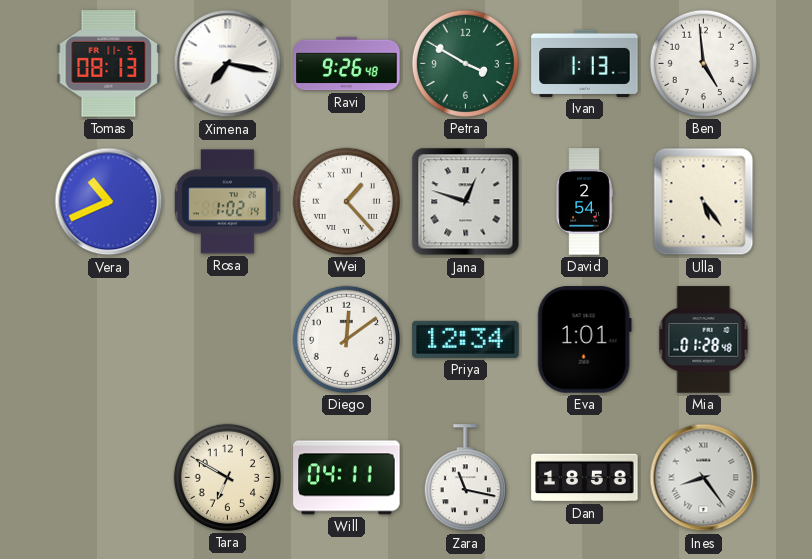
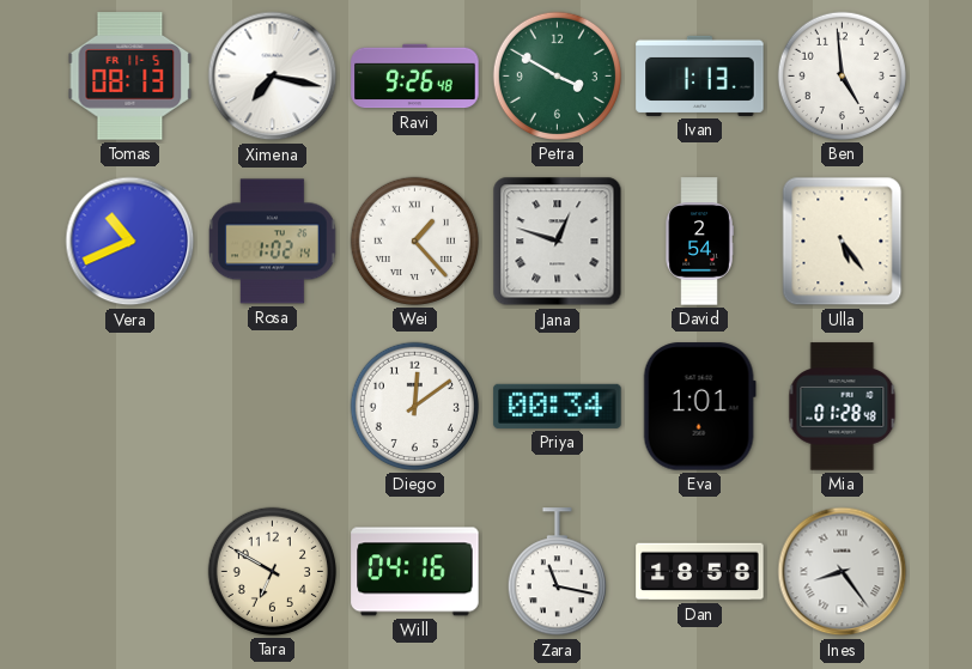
Priya: 12:34 -> 00:34
Will: 04:11 -> 04:16
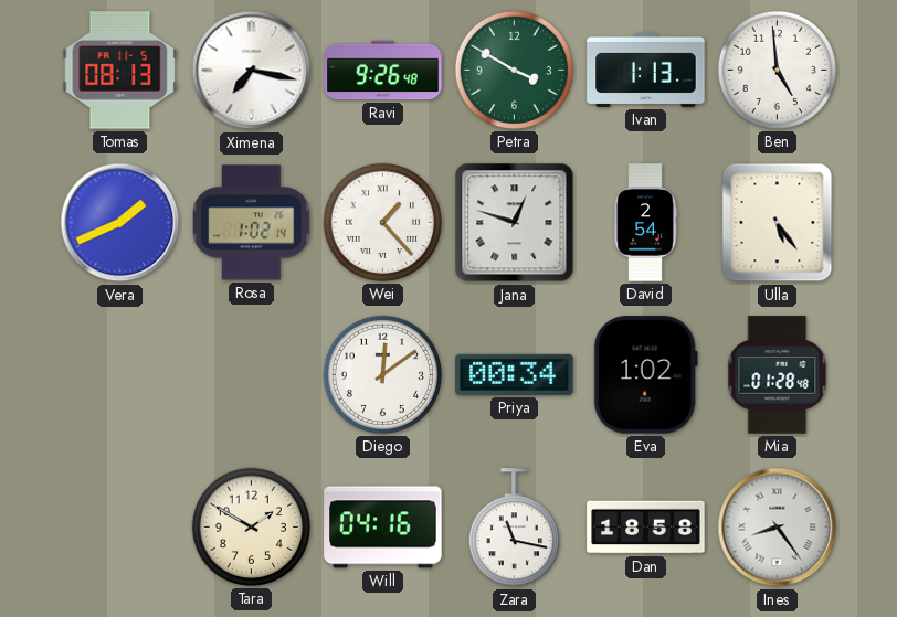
Vera: 10:41 -> 1:41
Eva: 1:01 -> 1:02
Tara: 6:50 -> 1:50
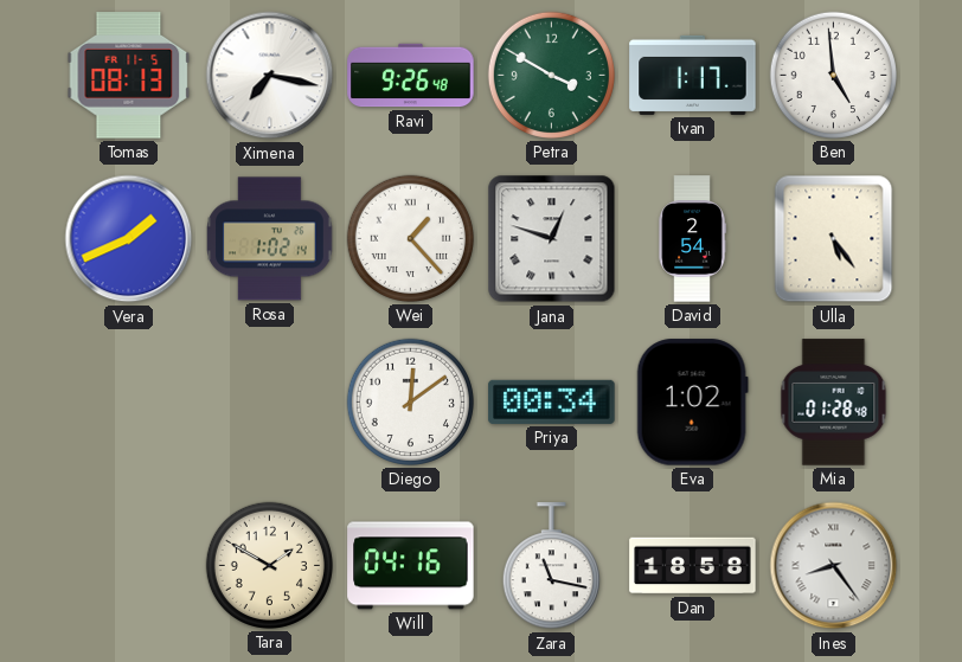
Ivan: 1:13 -> 1:17
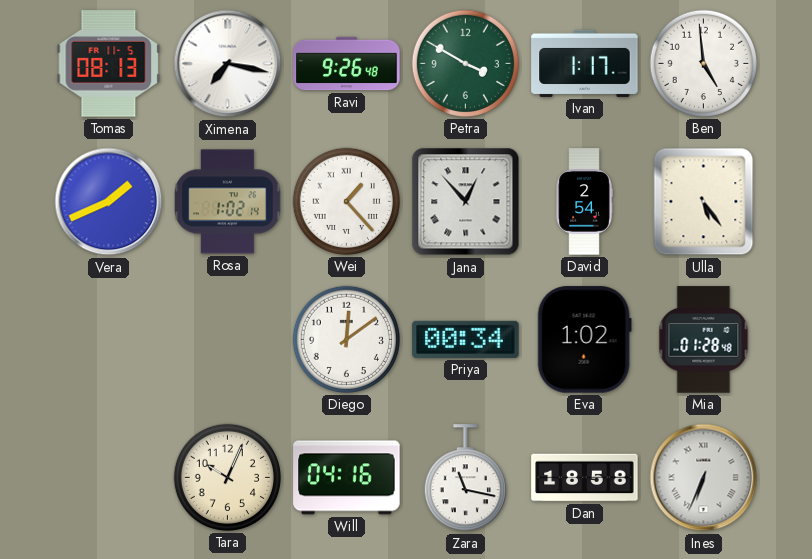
Jana: 12:48 -> 12:53
Tara: 1:50 -> 10:04
Ines: 8:24 -> 6:34
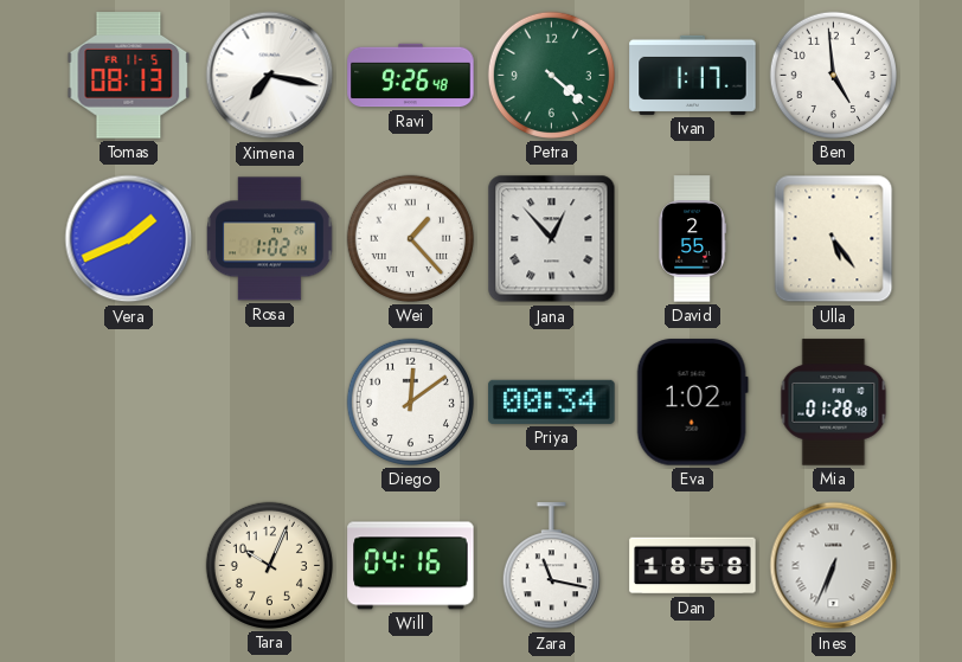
Petra: 3:50 -> 4:22
David: 2:54 -> 2:55
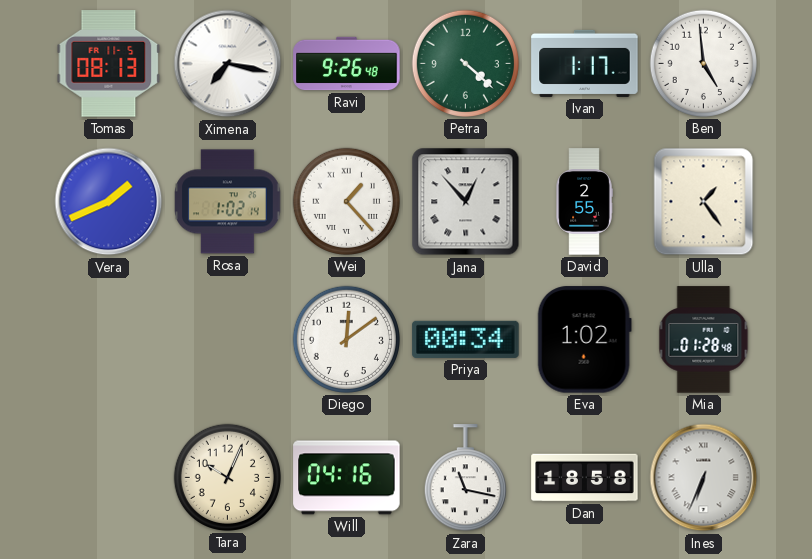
Ulla: 5:24 -> 1:24
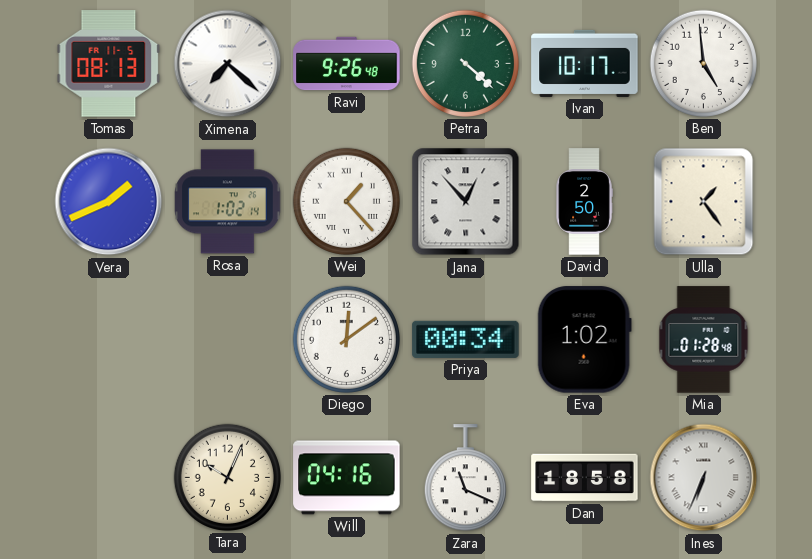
Ximena: 7:17 -> 7:22
Ivan: 1:17 -> 10:17
David: 2:55 -> 2:50
Zara: 11:17 -> 11:19
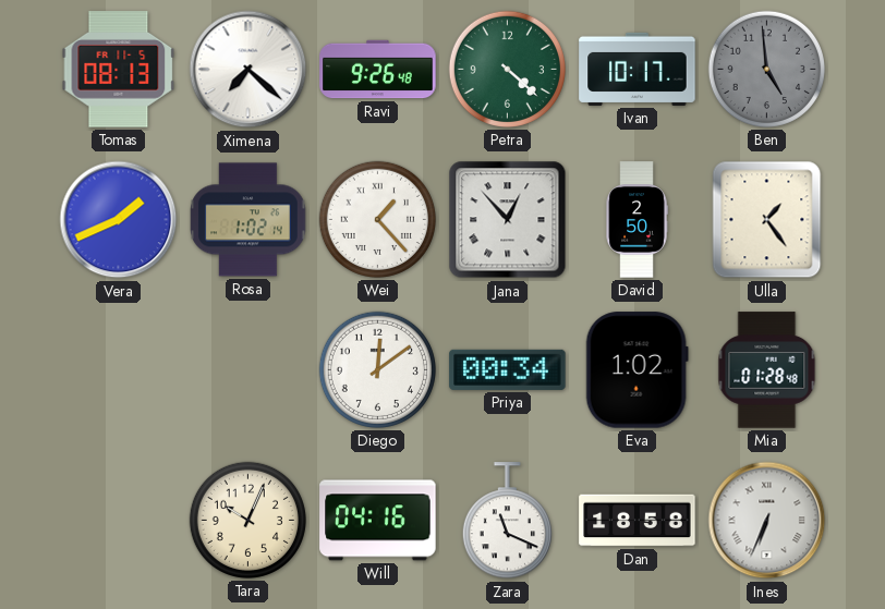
Ben dial: white -> grey
